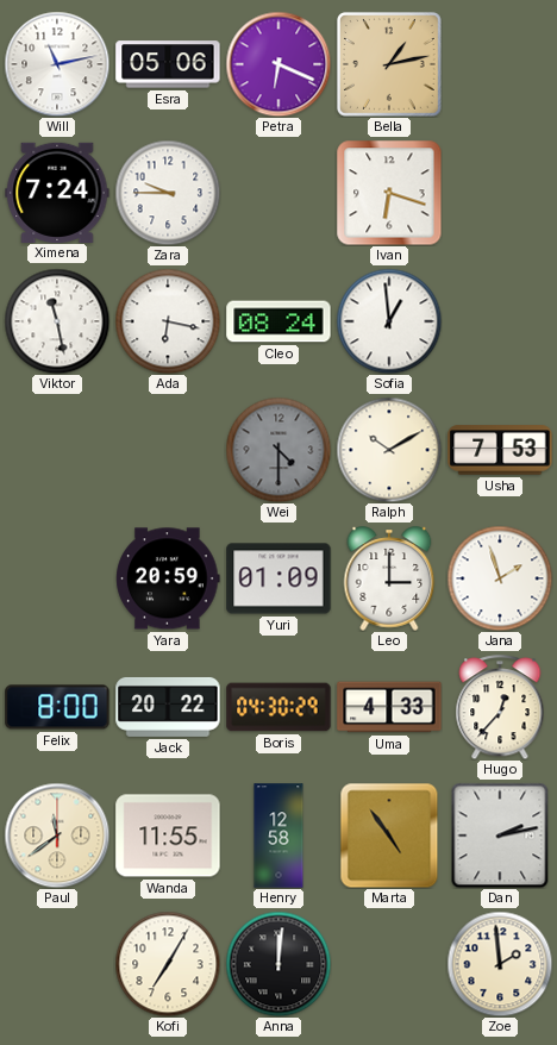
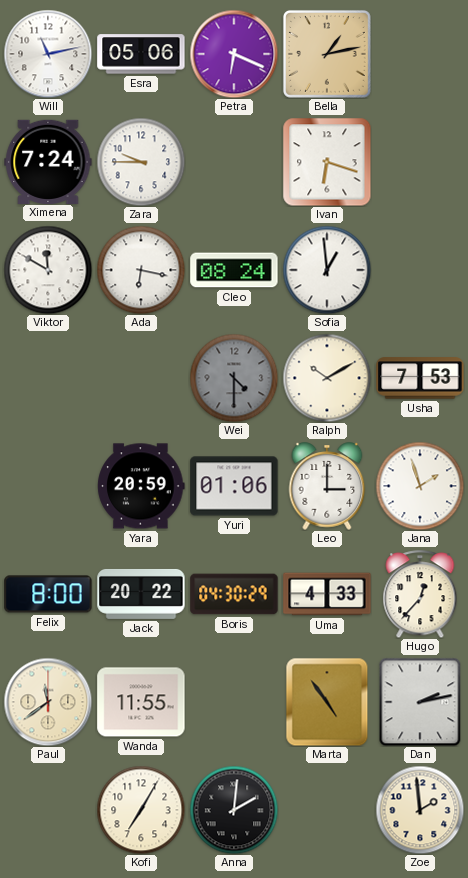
Viktor: 11:28 -> 11:50
Yuri: 01:09 -> 01:06
Henry: 12:58 -> none
Anna: 12:01 -> 2:01
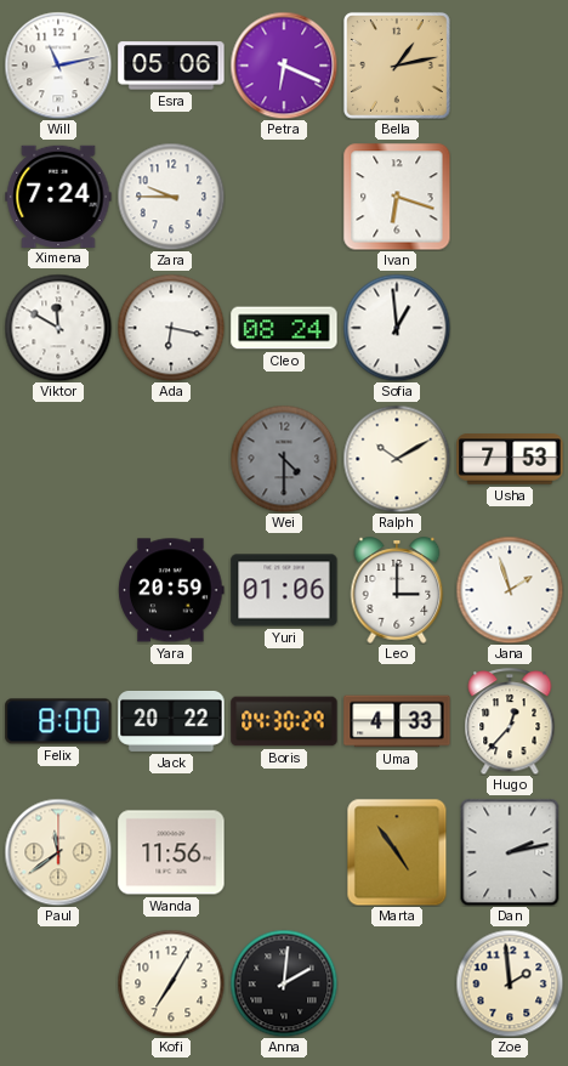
Wanda: 11:55 -> 11:56
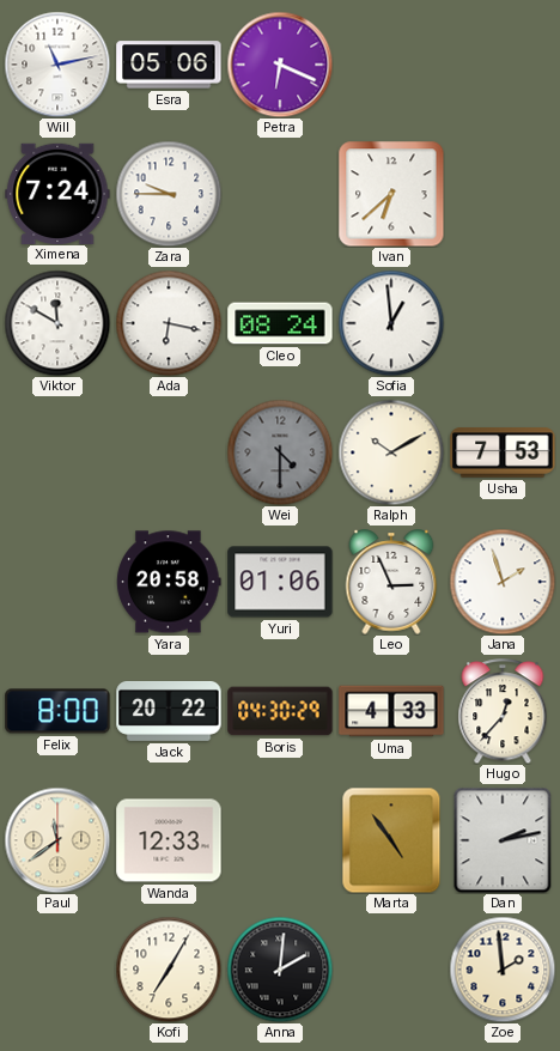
Bella: 1:13 -> none
Ivan: 6:18 -> 6:38
Yara: 20:59 -> 20:58
Leo: 3:00 -> 2:56
Wanda: 11:56 -> 12:33
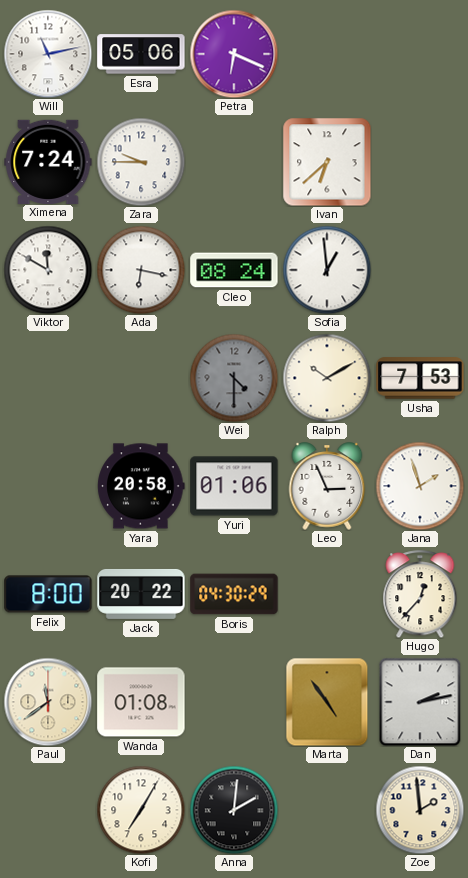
Uma: 4:33 -> none
Wanda: 12:33 -> 01:08
